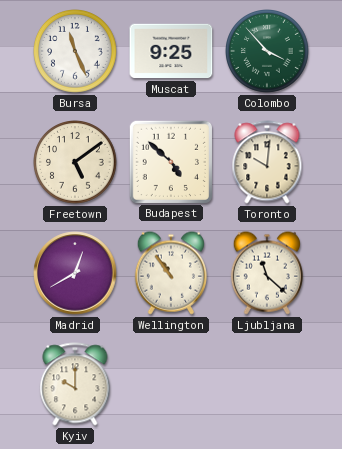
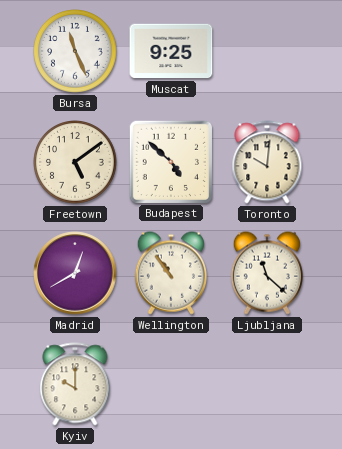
Colombo: 3:53 -> none
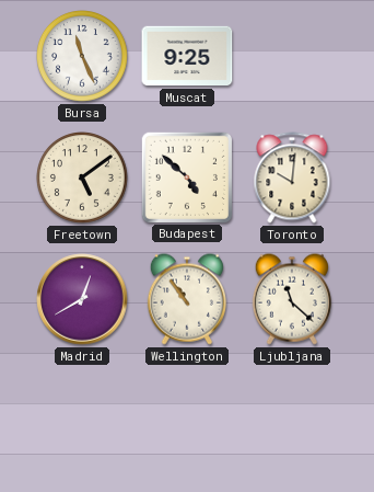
Kyiv: 10:00 -> none
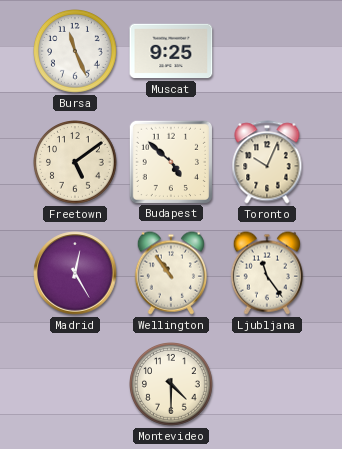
Toronto: 10:01 -> 10:04
Madrid: 12:40 -> 12:25
Ljubljana: 11:22 -> 11:24
Montevideo: none -> 4:30
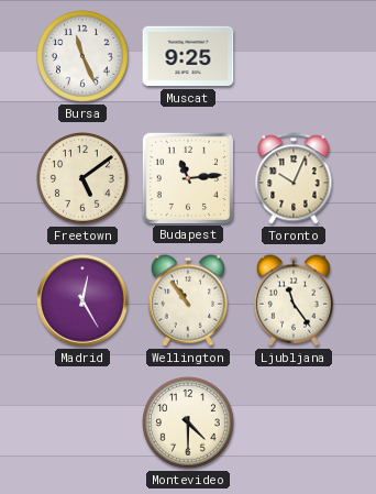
Budapest: 4:52 -> 11:14
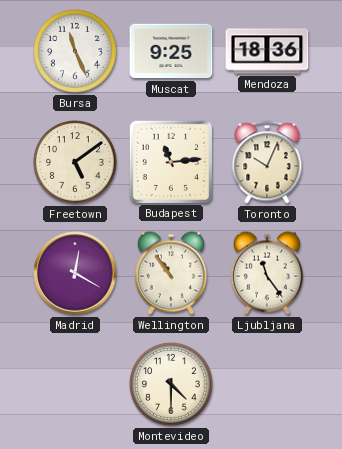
Mendoza: none -> 18:36
Madrid: 12:25 -> 12:20
